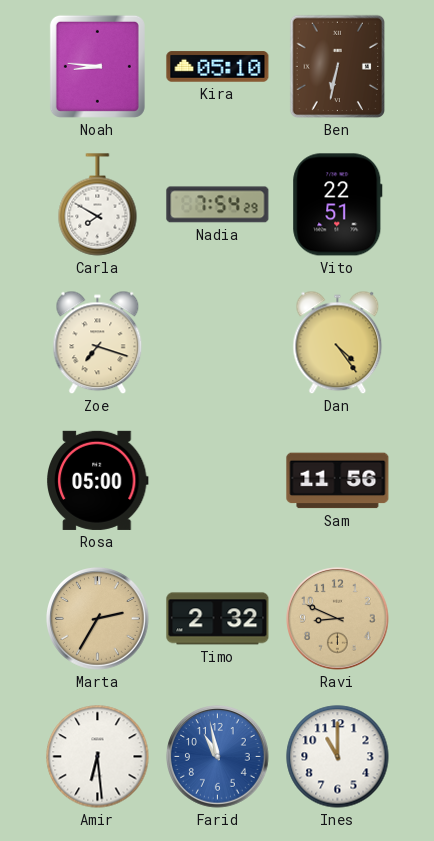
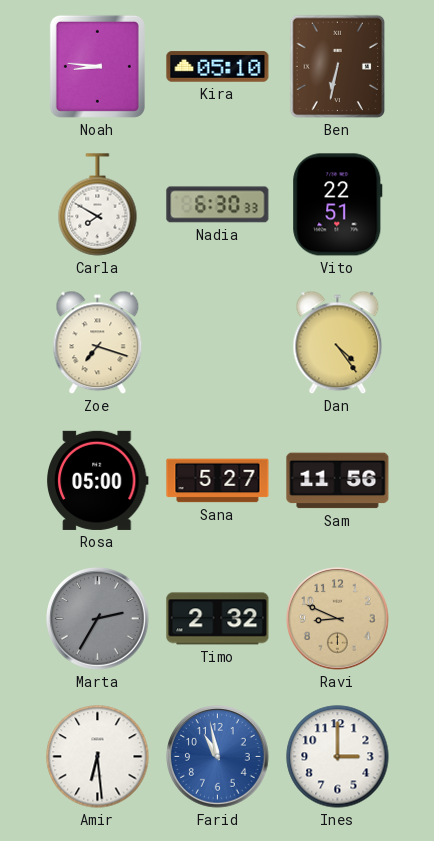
Nadia: 7:54 -> 6:30
Sana: none -> 5:27
Marta dial: champagne -> grey
Ines: 11:00 -> 3:00
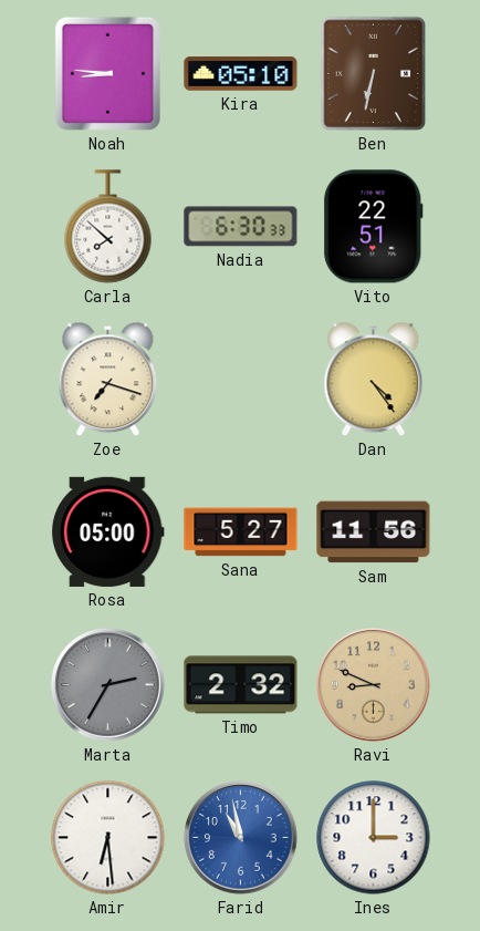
Carla: 7:50 -> 7:52
